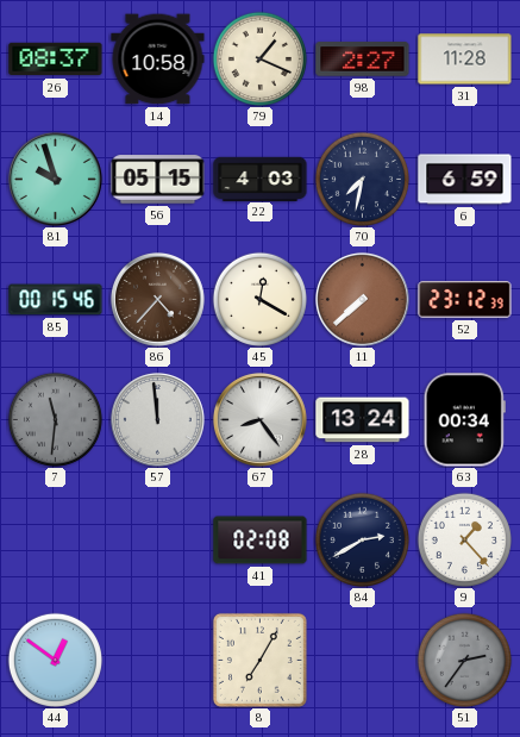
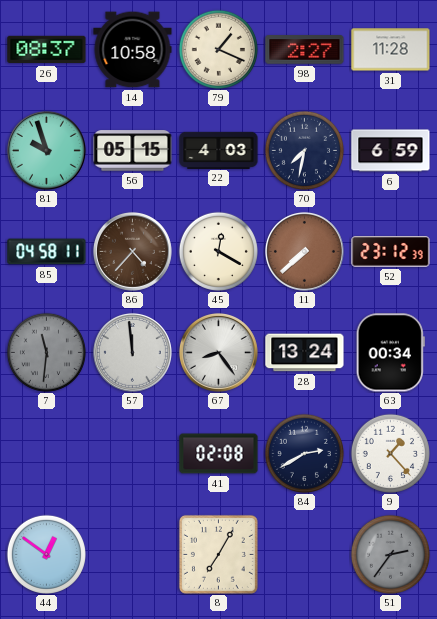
85: 00:15 -> 04:58
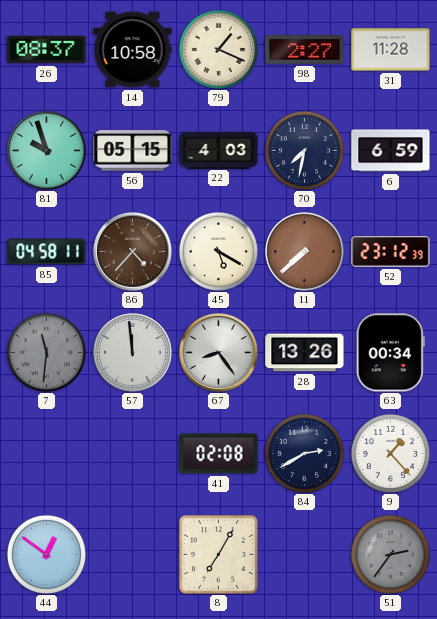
45: 12:20 -> 5:20
28: 13:24 -> 13:26
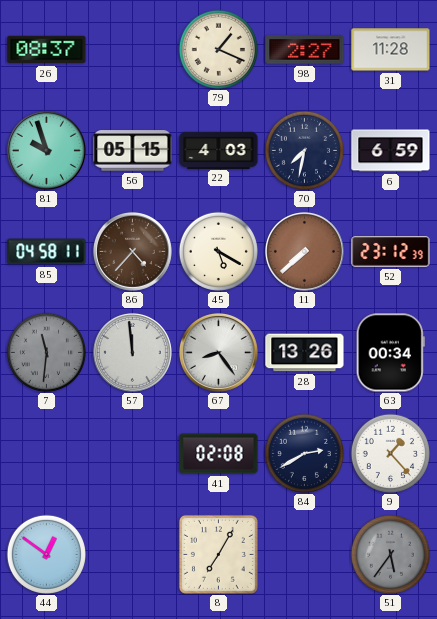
14: 10:58 -> none
51: 2:36 -> 5:36
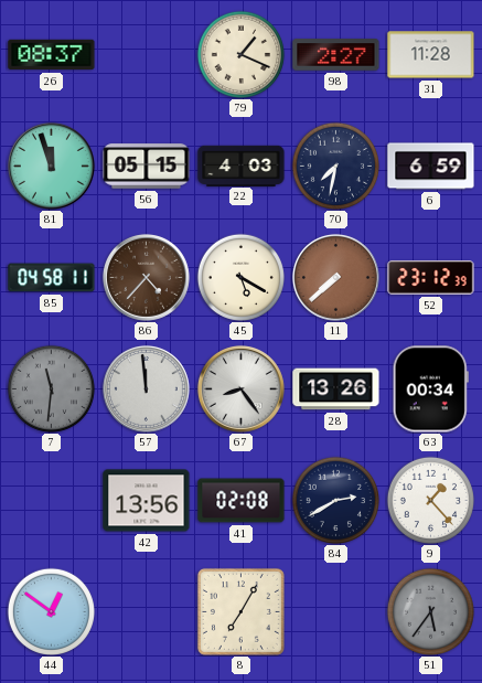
81: 9:57 -> 11:57
42: none -> 13:56
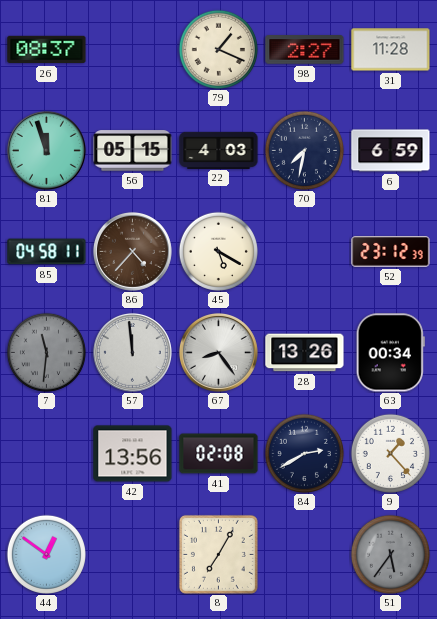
11: 7:38 -> none
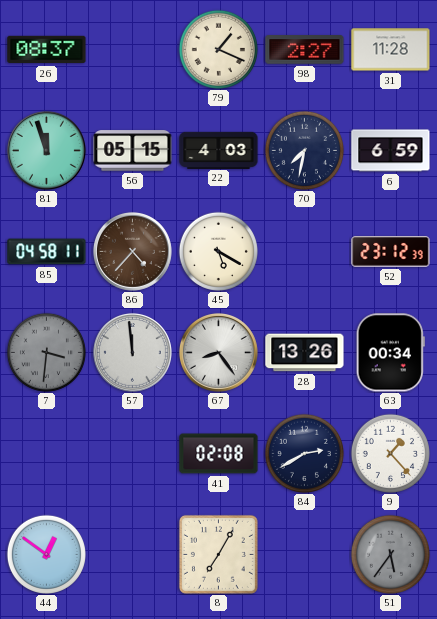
7: 11:31 -> 3:31
42: 13:56 -> none
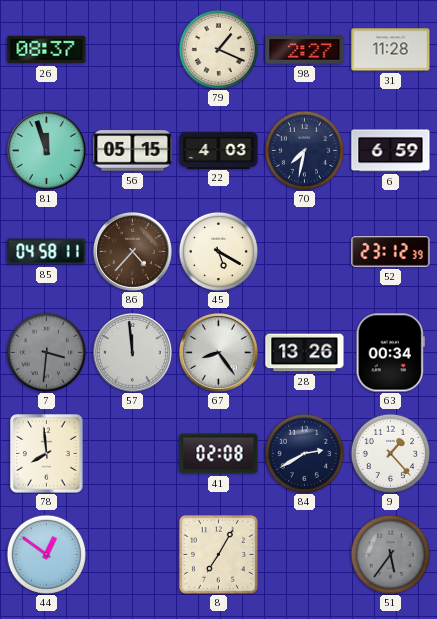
78: none -> 7:59
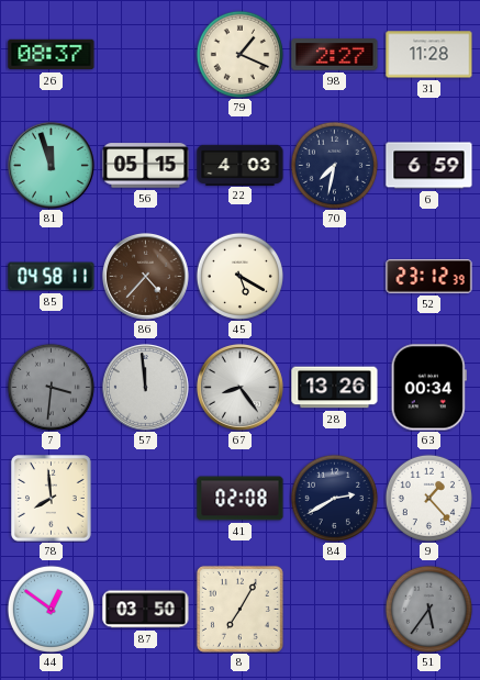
87: none -> 03:50
